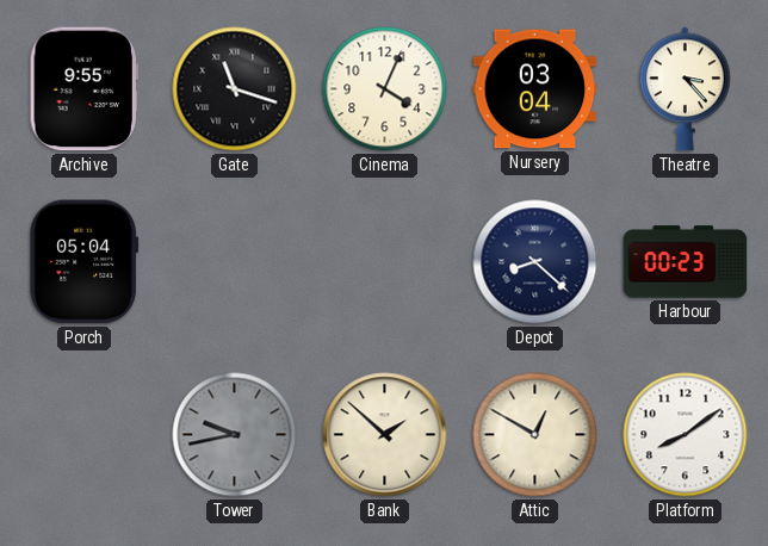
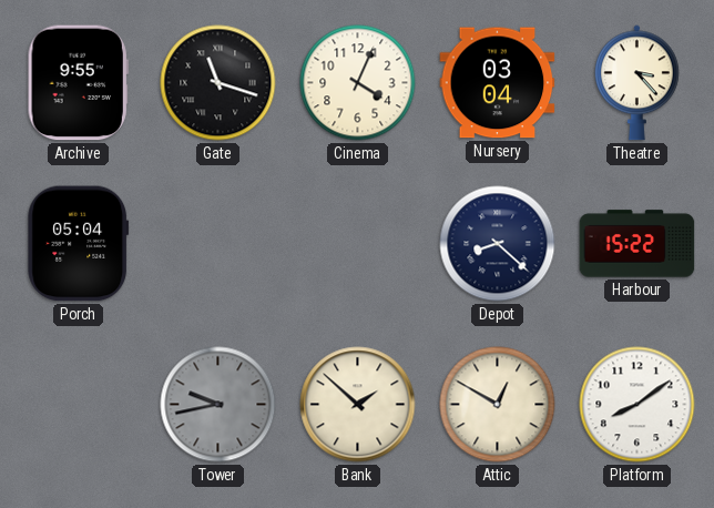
Harbour: 00:23 -> 15:22
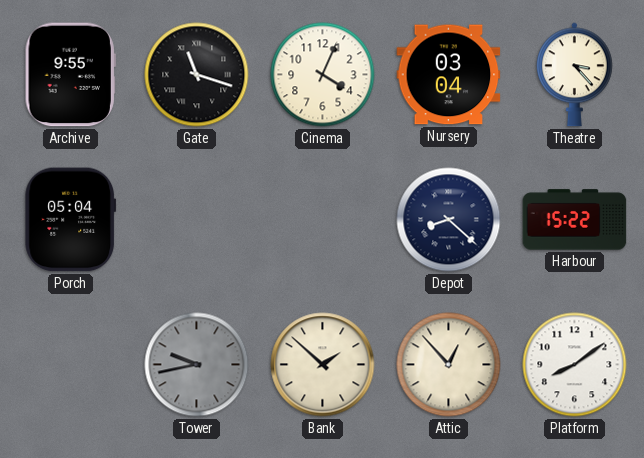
Attic: 12:50 -> 12:53
